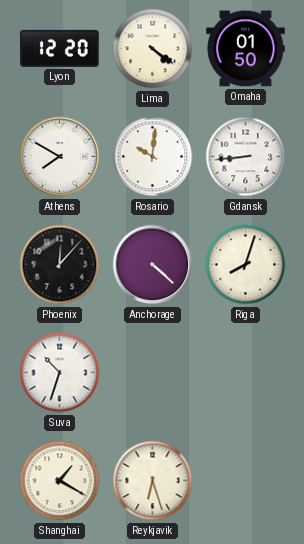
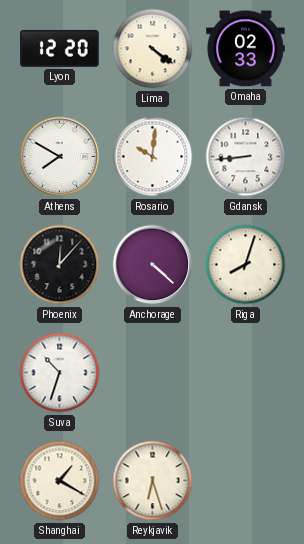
Omaha: 01:50 -> 02:33
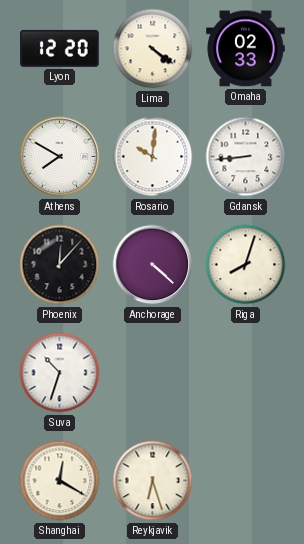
Shanghai: 1:20 -> 12:20
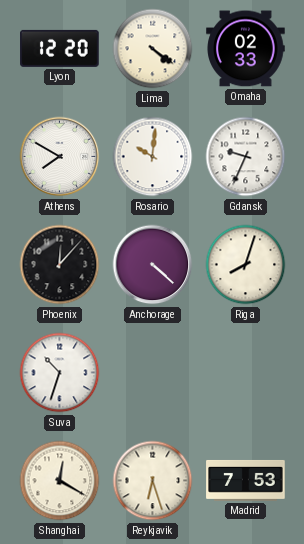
Gdansk: 8:44 -> 9:34
Madrid: none -> 7:53
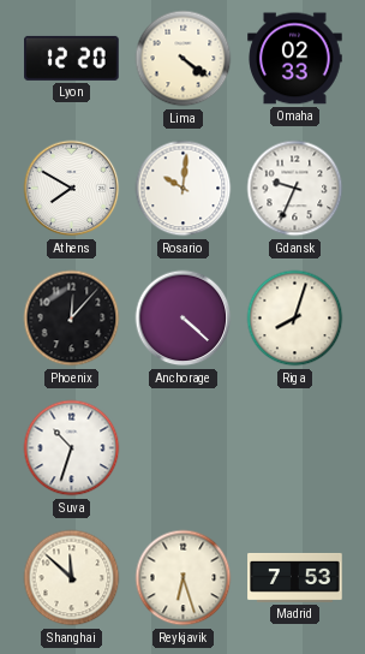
Shanghai: 12:20 -> 11:52
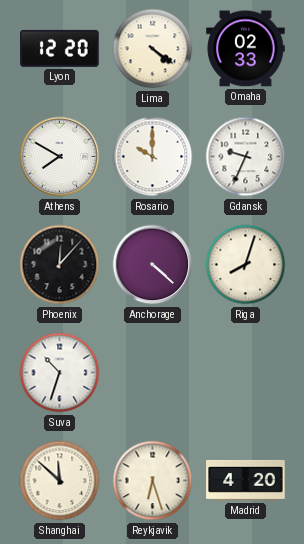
Rosario: 10:01 -> 10:00
Madrid: 7:53 -> 4:20
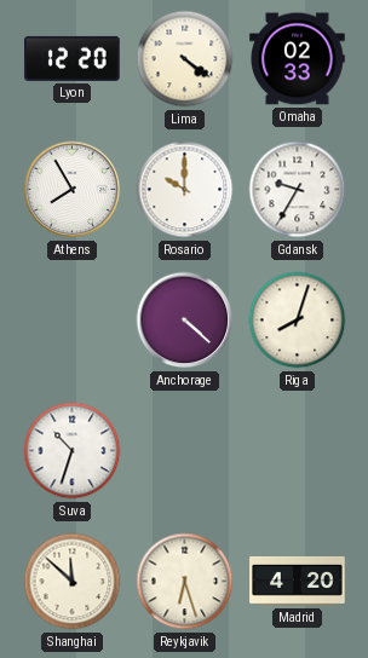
Athens: 7:50 -> 7:55
Gdansk: 9:34 -> 9:35
Phoenix: 12:07 -> none
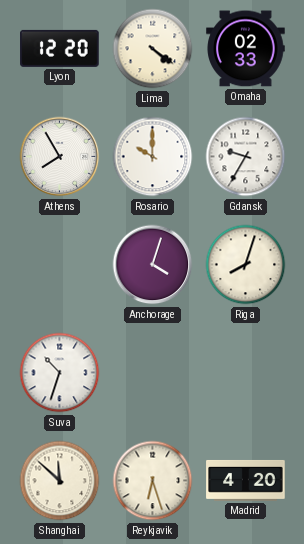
Anchorage: 4:22 -> 4:03
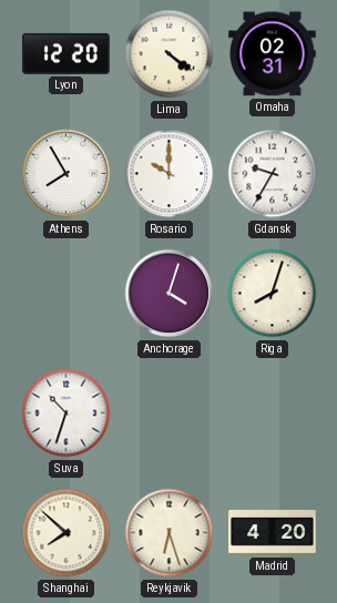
Omaha: 02:33 -> 02:31
Shanghai: 11:52 -> 7:52
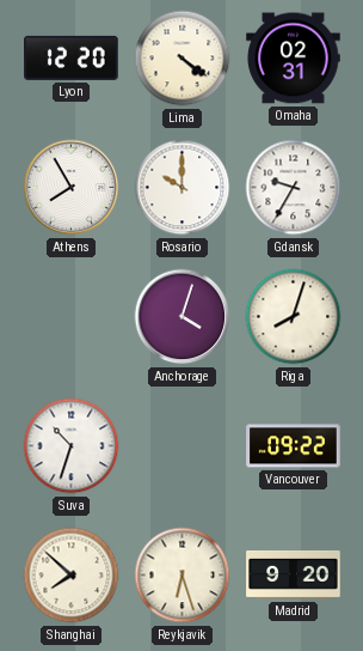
Vancouver: none -> 09:22
Madrid: 4:20 -> 9:20
